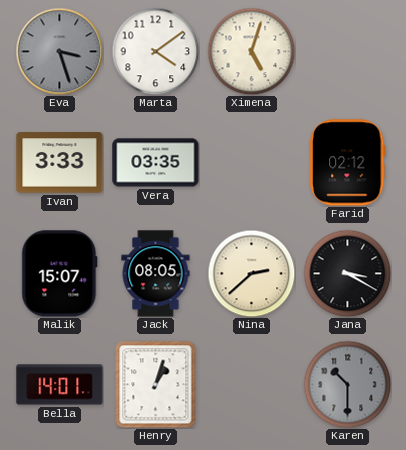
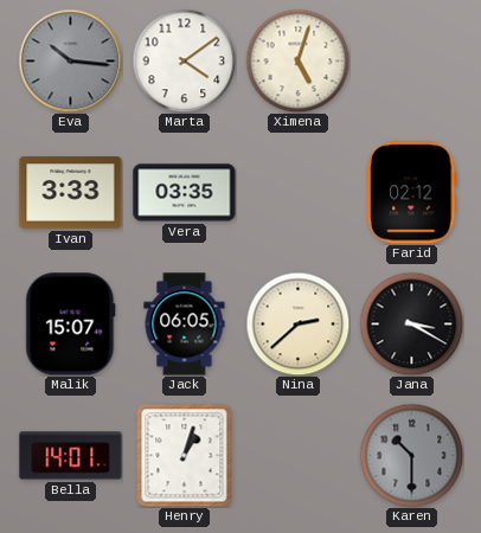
Eva: 3:27 -> 10:16
Jack: 08:05 -> 06:05
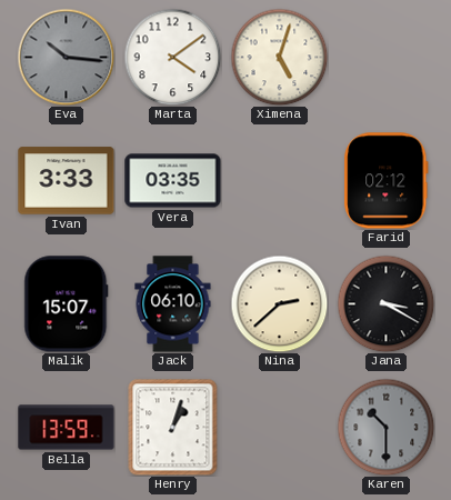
Jack: 06:05 -> 06:10
Bella: 14:01 -> 13:59
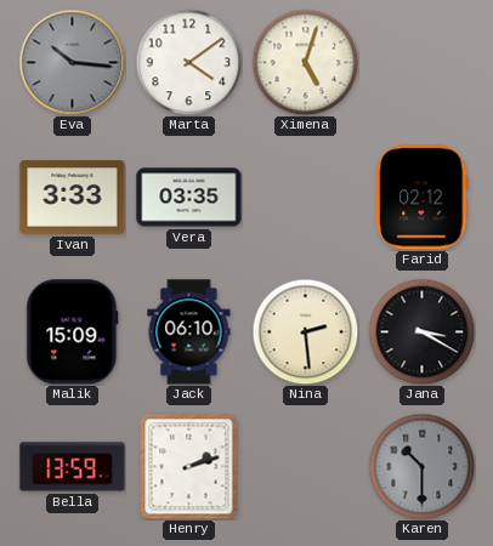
Malik: 15:07 -> 15:09
Nina: 2:38 -> 2:29
Henry: 1:03 -> 2:12
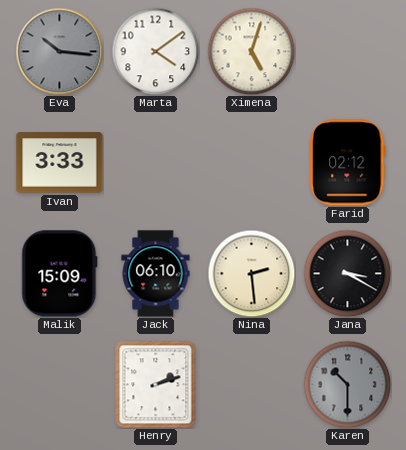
Vera: 03:35 -> none
Bella: 13:59 -> none
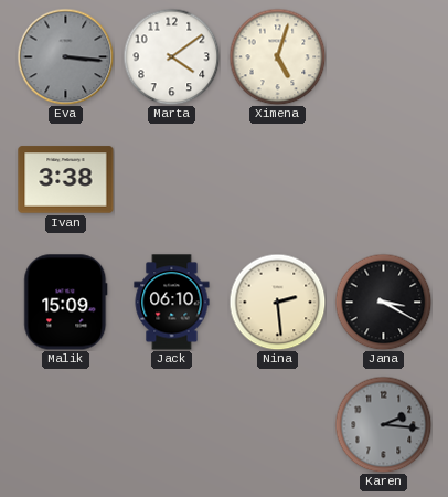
Eva: 10:16 -> 3:16
Ivan: 3:33 -> 3:38
Farid: 02:12 -> none
Henry: 2:12 -> none
Karen: 10:30 -> 2:16
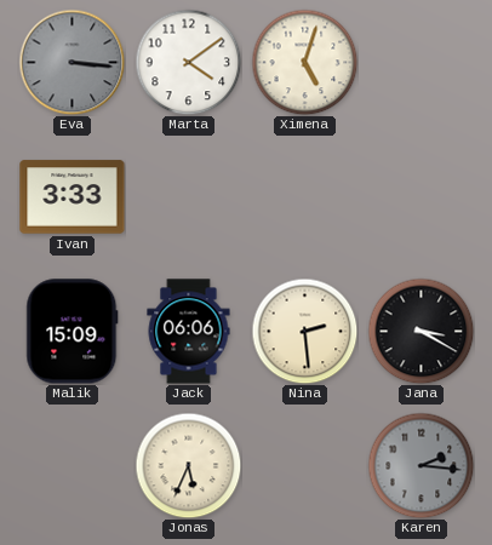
Ivan: 3:38 -> 3:33
Jack: 06:10 -> 06:06
Jonas: none -> 5:34
